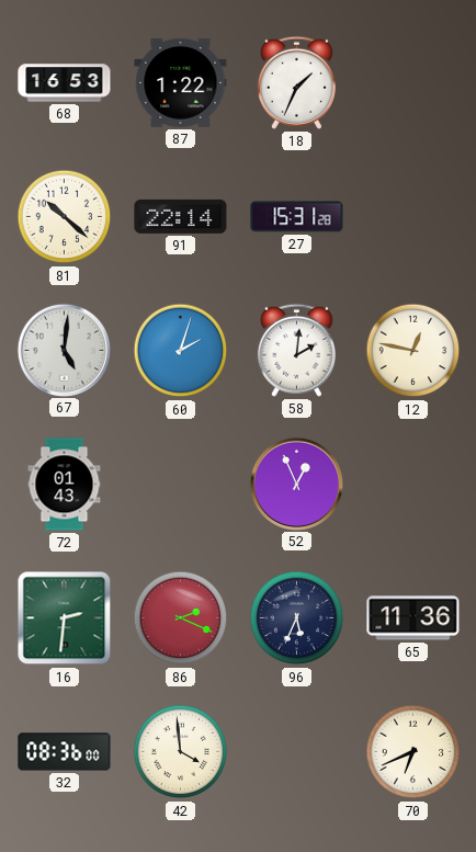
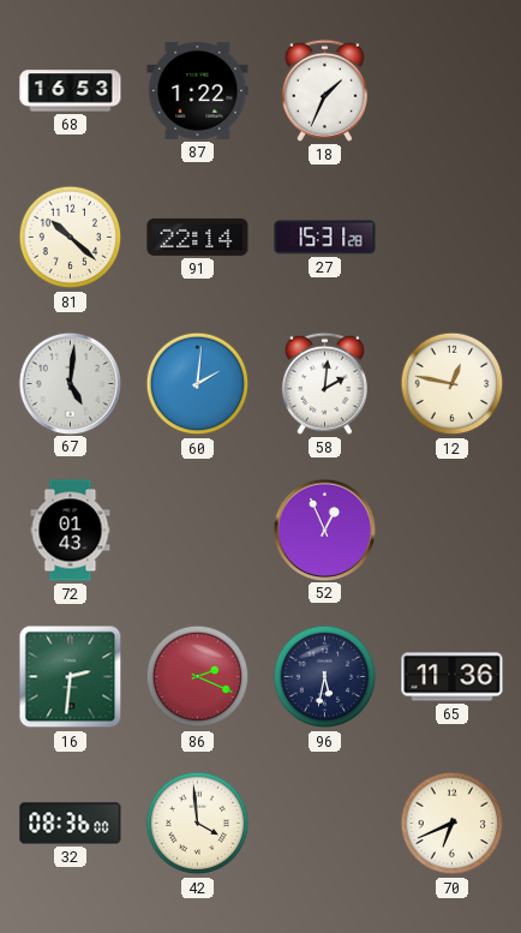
60: 2:03 -> 2:01
96: 5:34 -> 5:32
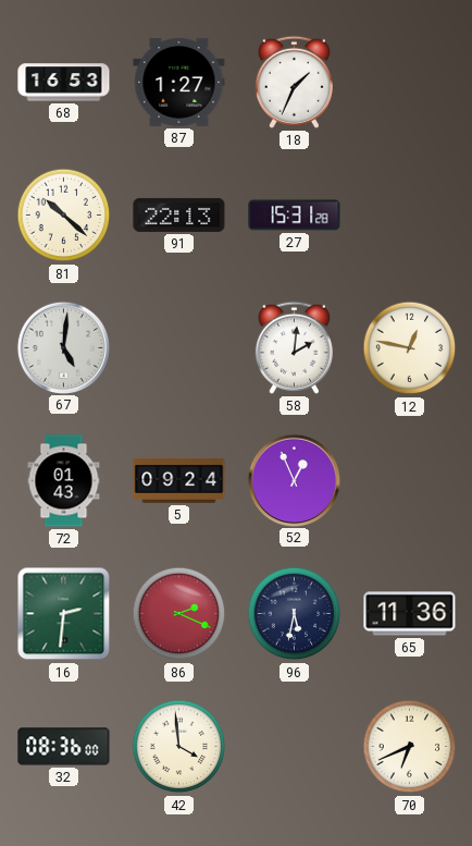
87: 1:22 -> 1:27
91: 22:14 -> 22:13
60: 2:01 -> none
5: none -> 09:24
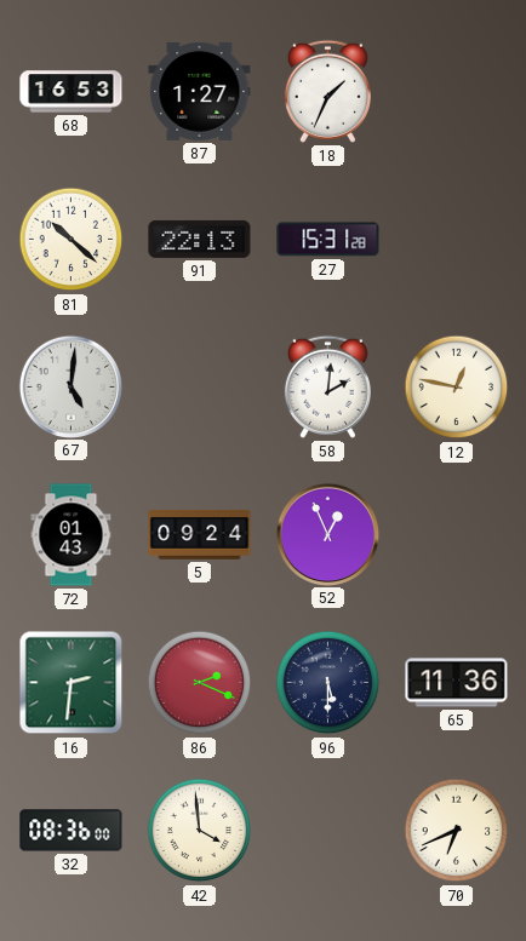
96: 5:32 -> 5:30
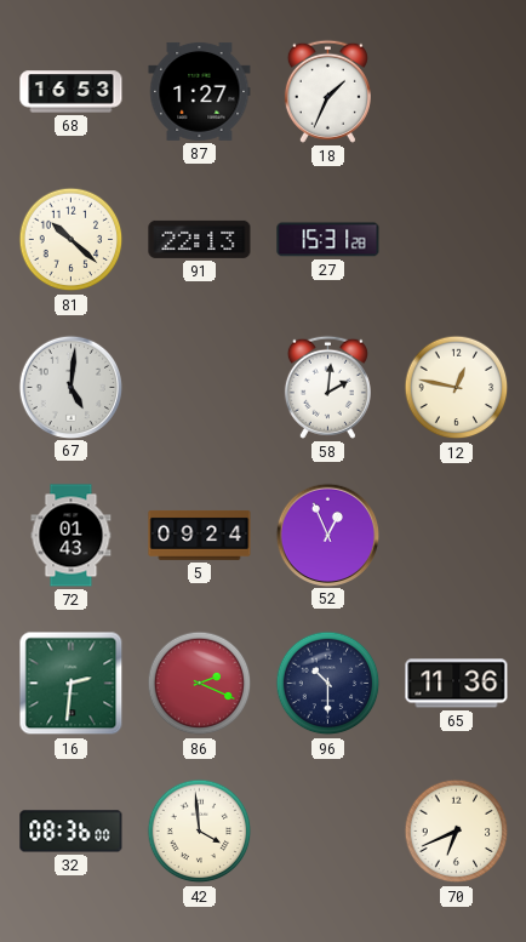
96: 5:30 -> 10:30
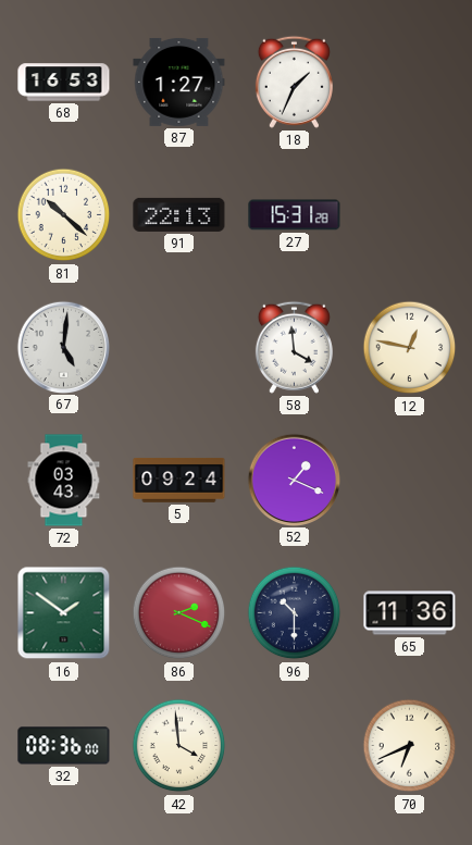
58: 2:01 -> 3:59
72: 01:43 -> 03:43
52: 12:56 -> 1:19
16: 2:31 -> 1:51
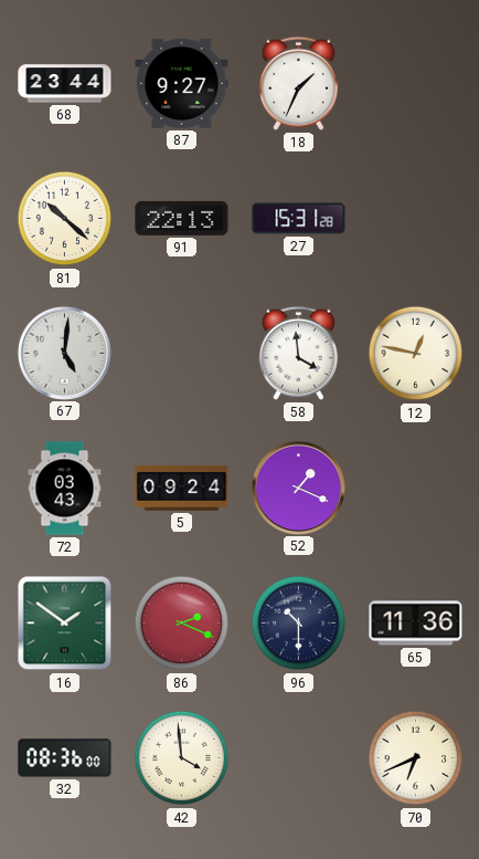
68: 16:53 -> 23:44
87: 1:27 -> 9:27
